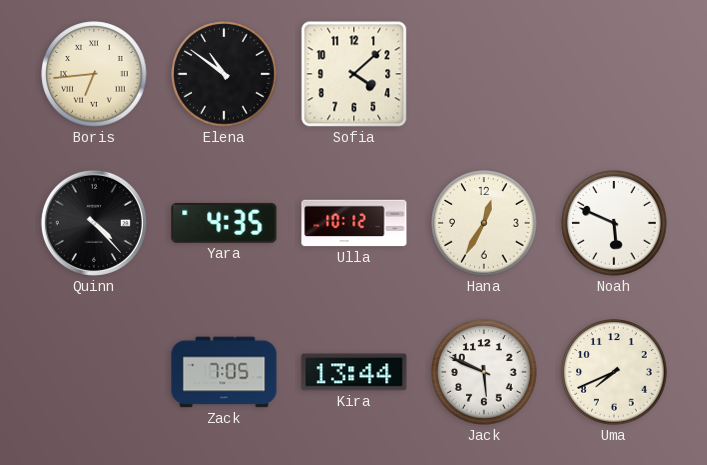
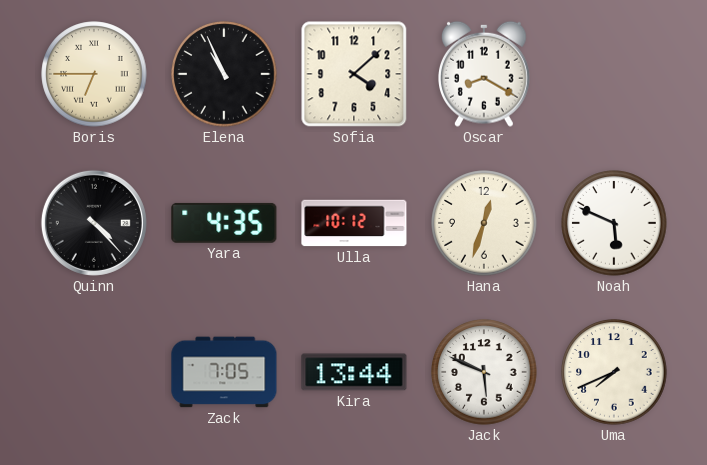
Boris: 6:44 -> 6:45
Elena: 10:51 -> 10:56
Oscar: none -> 8:20
Hana: 12:35 -> 12:33
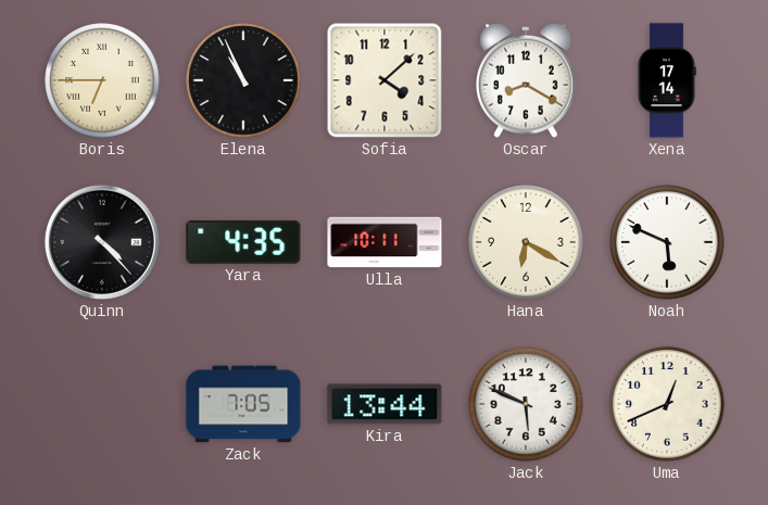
Xena: none -> 17:14
Ulla: 10:12 -> 10:11
Hana: 12:33 -> 6:20
Uma: 7:41 -> 12:41
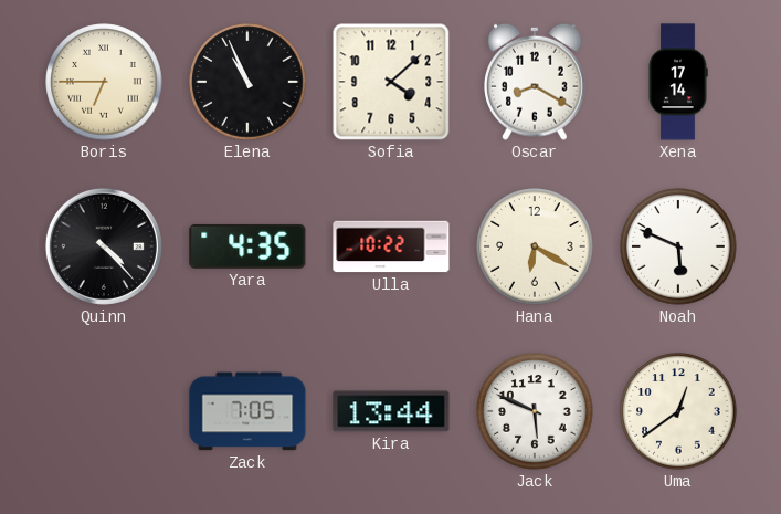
Ulla: 10:11 -> 10:22
Uma: 12:41 -> 12:39
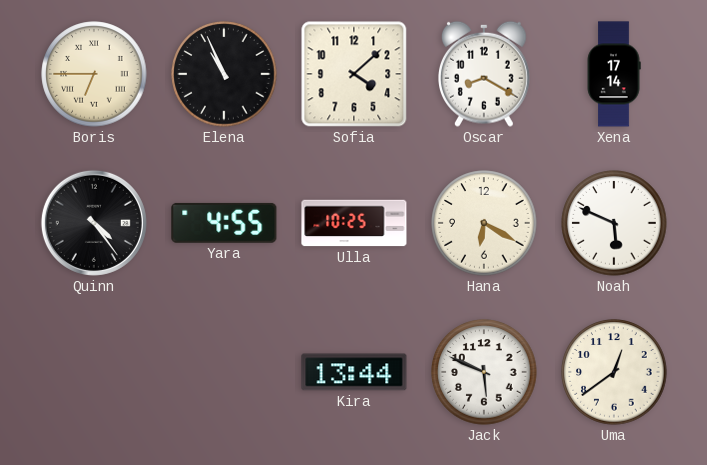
Quinn: 4:23 -> 4:24
Yara: 4:35 -> 4:55
Ulla: 10:22 -> 10:25
Zack: 7:05 -> none
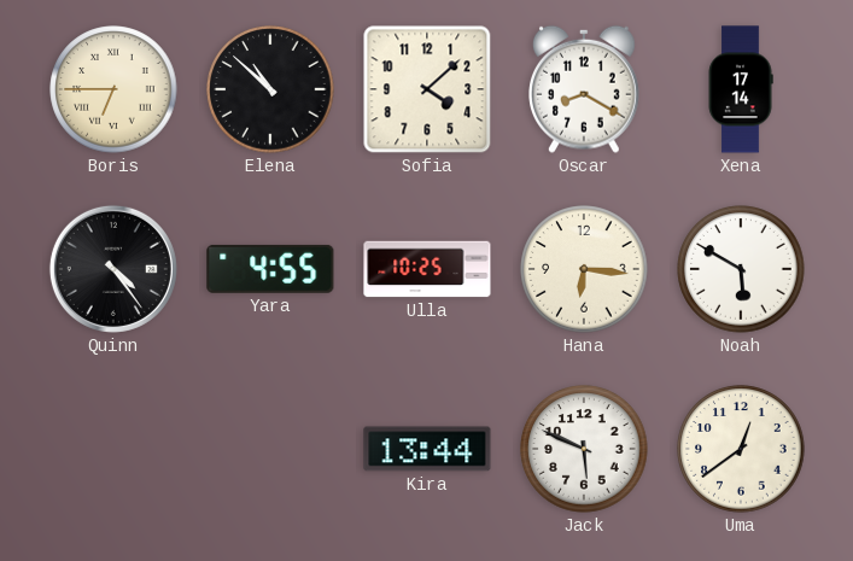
Elena: 10:56 -> 10:52
Hana: 6:20 -> 6:16
Noah: 5:49 -> 5:50
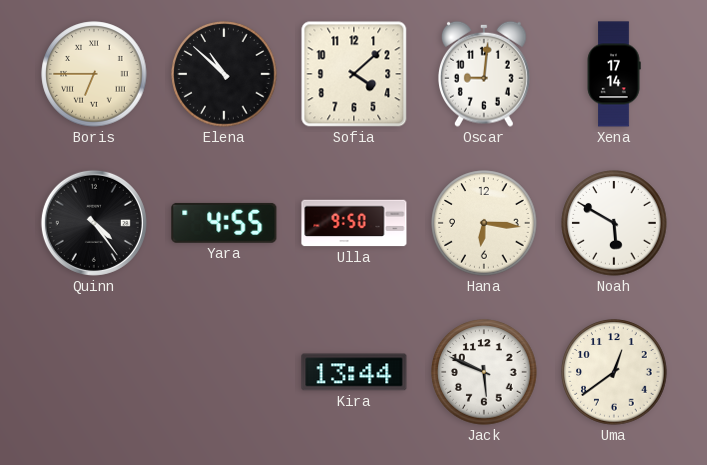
Oscar: 8:20 -> 9:01
Ulla: 10:25 -> 9:50
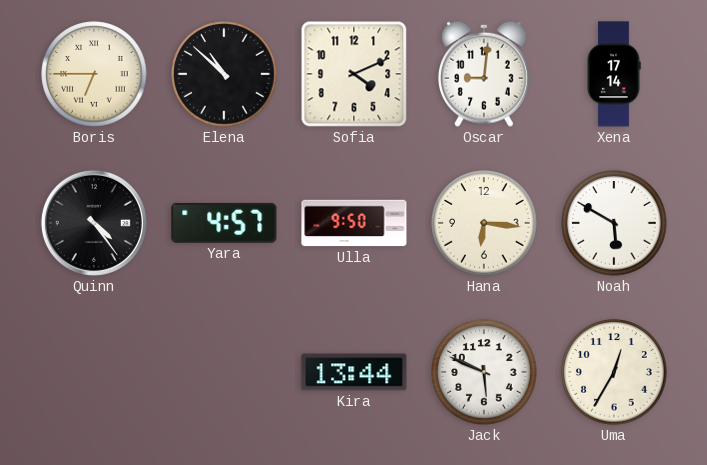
Sofia: 4:08 -> 4:11
Yara: 4:55 -> 4:57
Uma: 12:39 -> 12:35
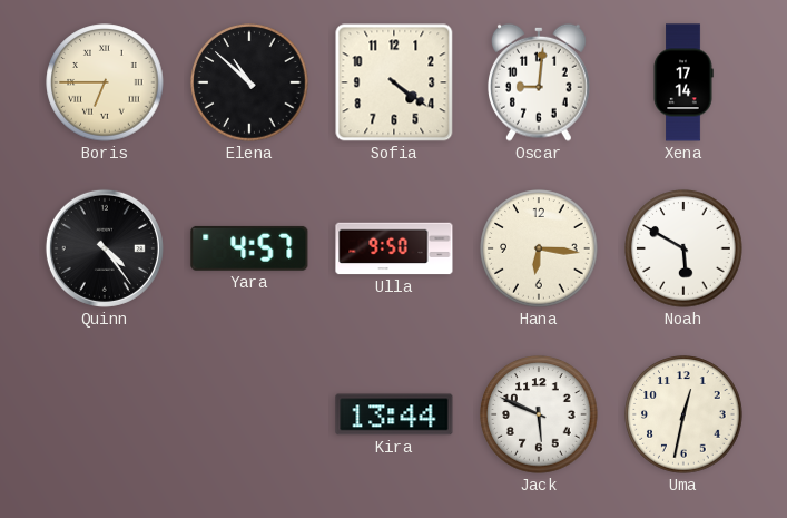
Sofia: 4:11 -> 4:21
Uma: 12:35 -> 12:32
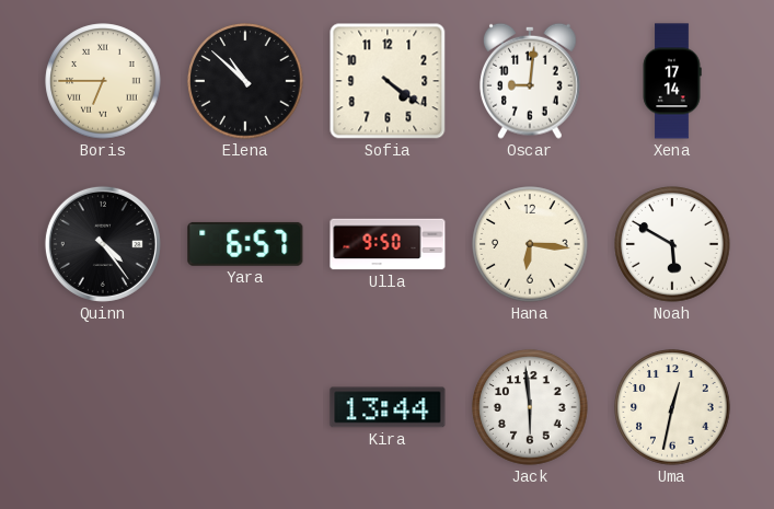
Yara: 4:57 -> 6:57
Jack: 5:49 -> 5:59
